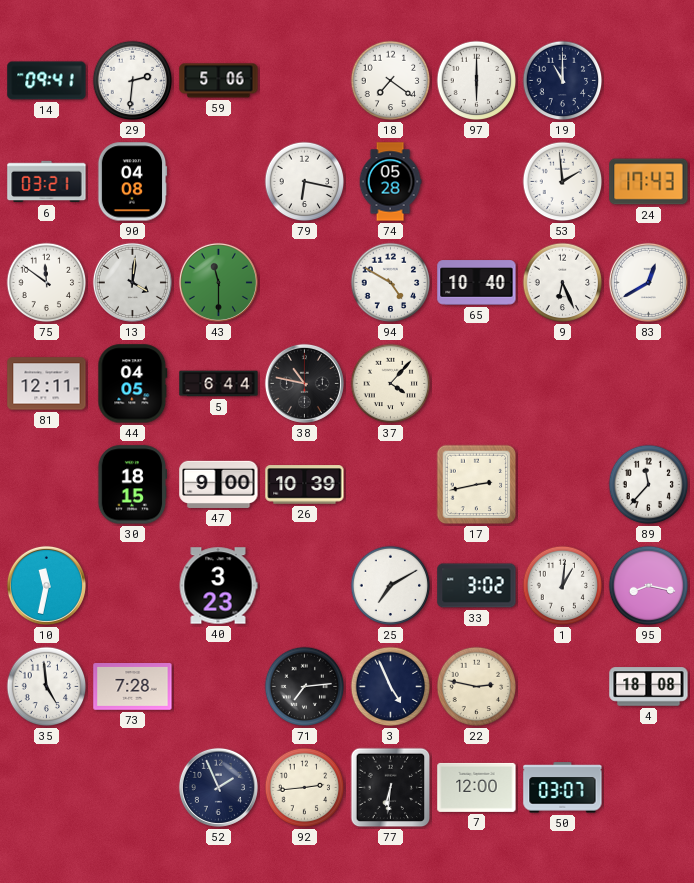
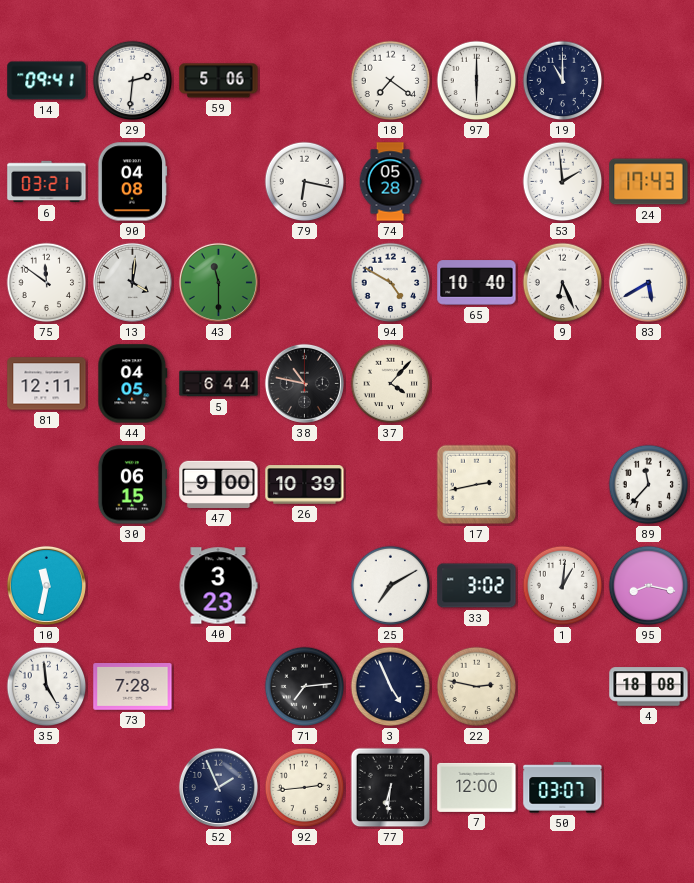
83: 12:40 -> 5:40
30: 18:15 -> 06:15
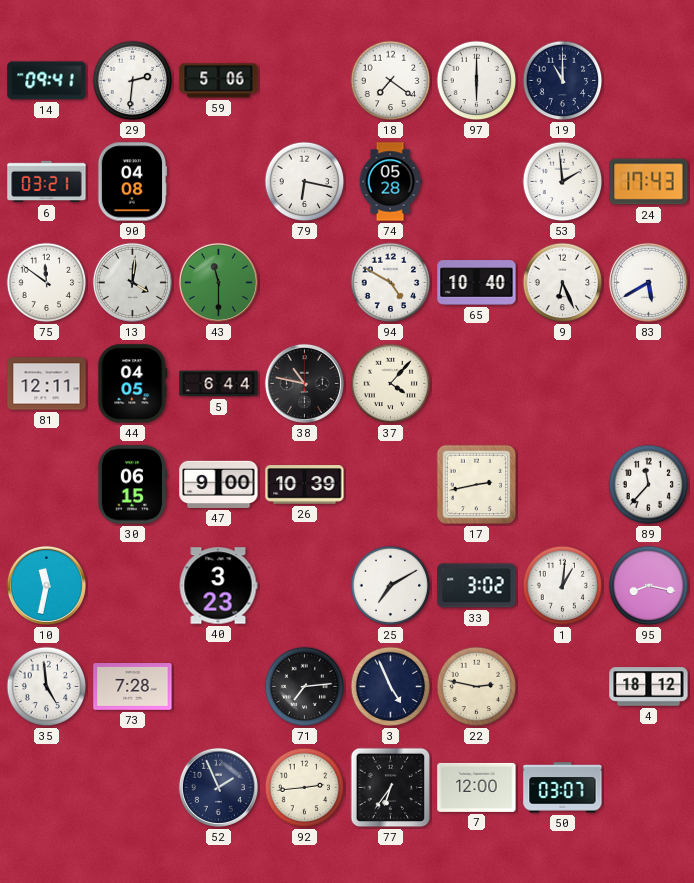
4: 18:08 -> 18:12
77: 6:31 -> 6:36
